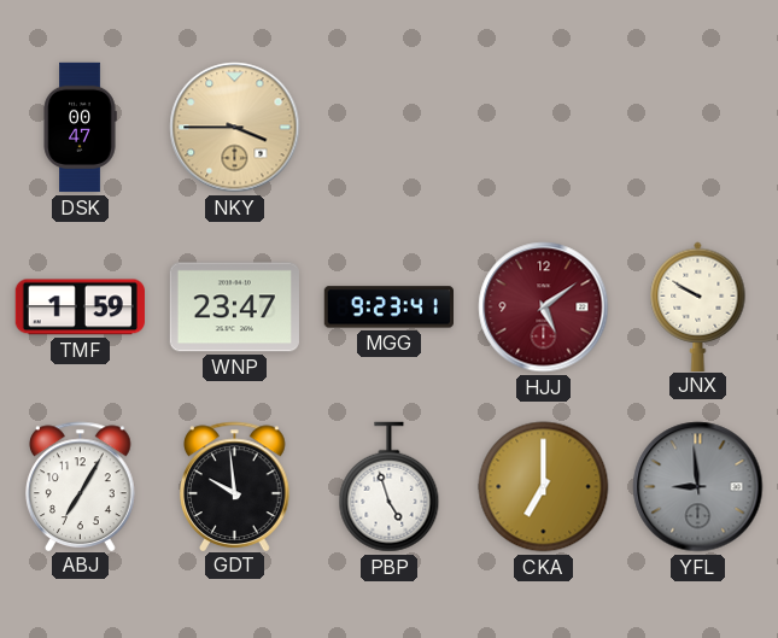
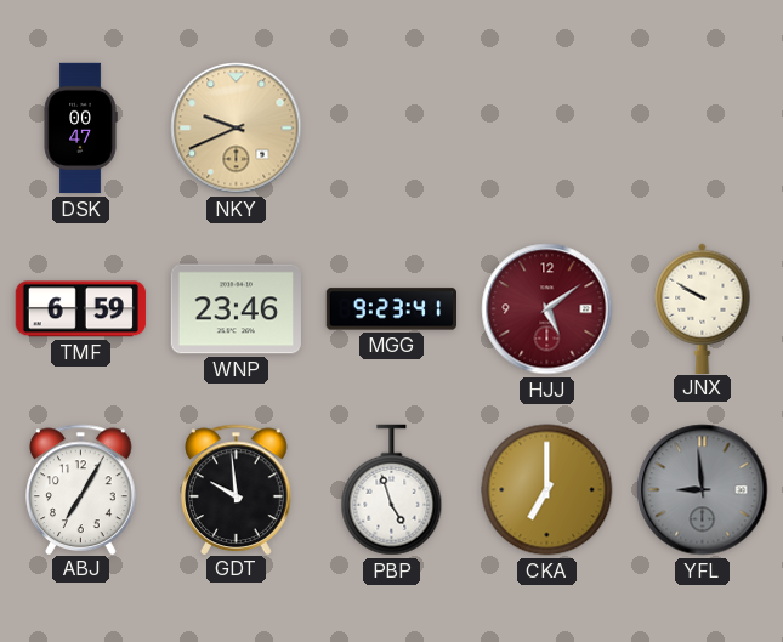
NKY: 3:45 -> 9:41
TMF: 1:59 -> 6:59
WNP: 23:47 -> 23:46
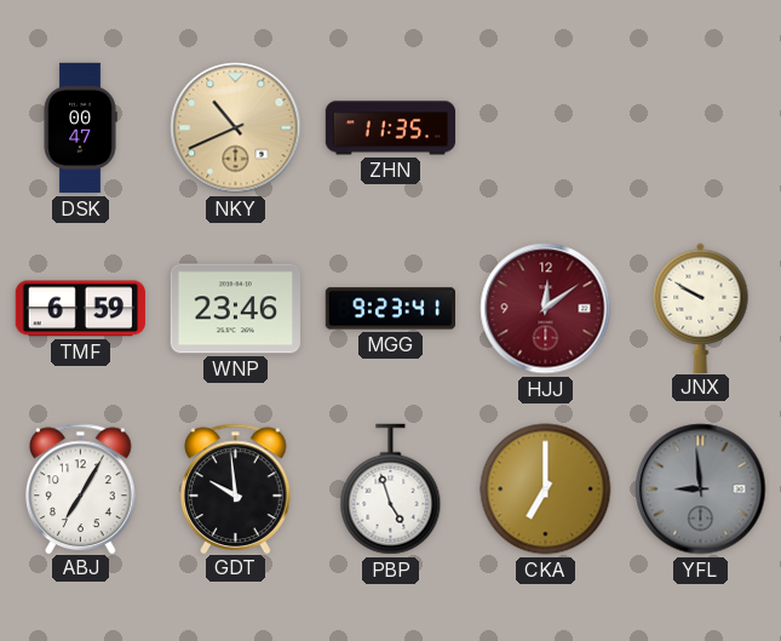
NKY: 9:41 -> 10:41
ZHN: none -> 11:35
HJJ: 5:09 -> 12:09
